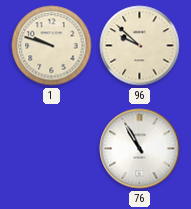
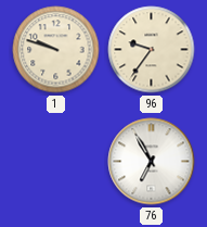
96: 9:52 -> 9:36
76: 10:55 -> 6:55
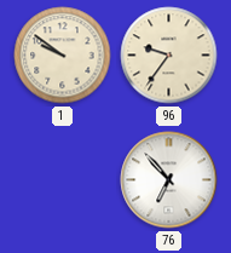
1: 9:48 -> 9:51
76: 6:55 -> 6:53
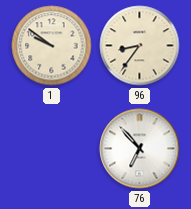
96: 9:36 -> 8:36
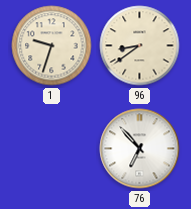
1: 9:51 -> 9:33
96: 8:36 -> 8:39
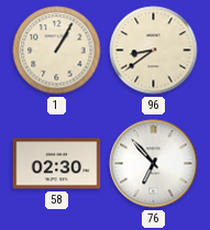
1: 9:33 -> 1:05
58: none -> 02:30
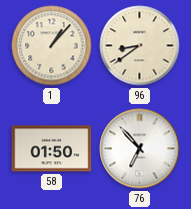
1: 1:05 -> 1:07
58: 02:30 -> 01:50
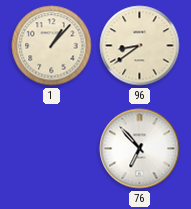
58: 01:50 -> none
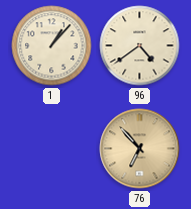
96: 8:39 -> 4:39
76 dial: white -> champagne
